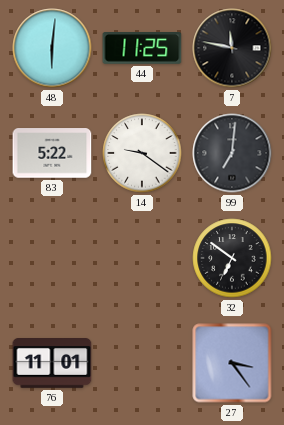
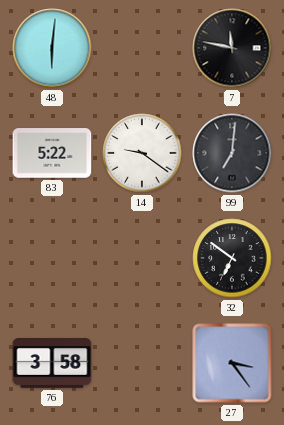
44: 11:25 -> none
76: 11:01 -> 3:58
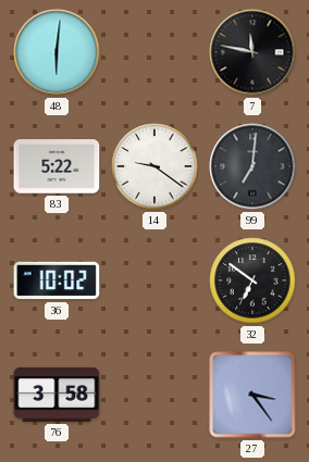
36: none -> 10:02
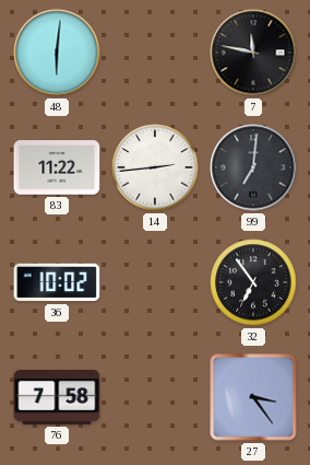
83: 5:22 -> 11:22
14: 9:21 -> 2:44
32: 6:51 -> 6:54
76: 3:58 -> 7:58
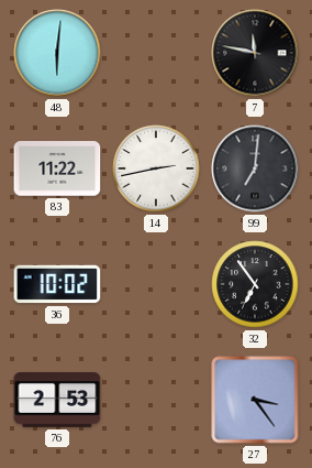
14: 2:44 -> 2:43
76: 7:58 -> 2:53
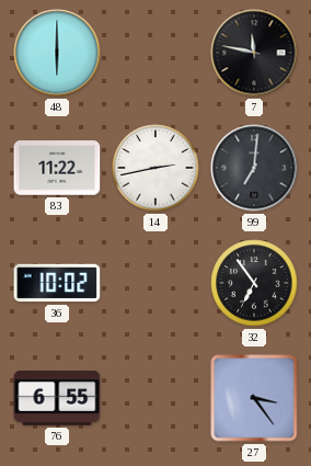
48: 6:01 -> 6:00
76: 2:53 -> 6:55
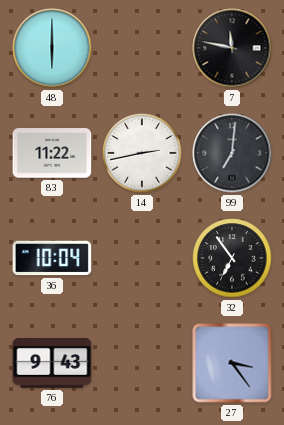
36: 10:02 -> 10:04
76: 6:55 -> 9:43
